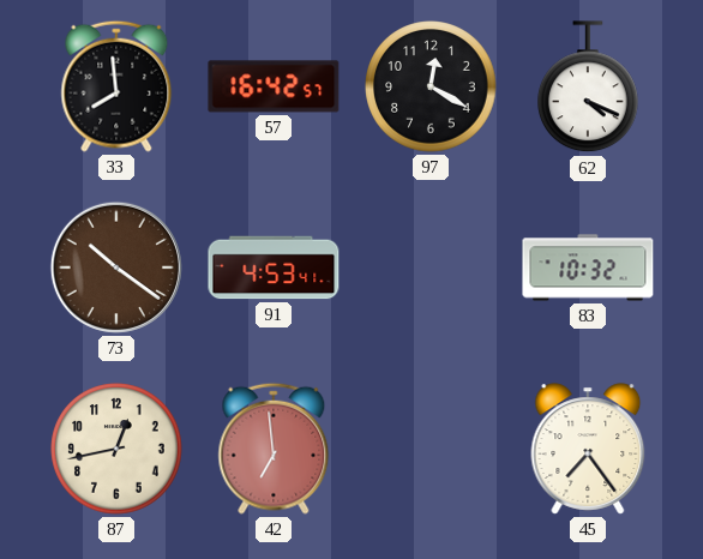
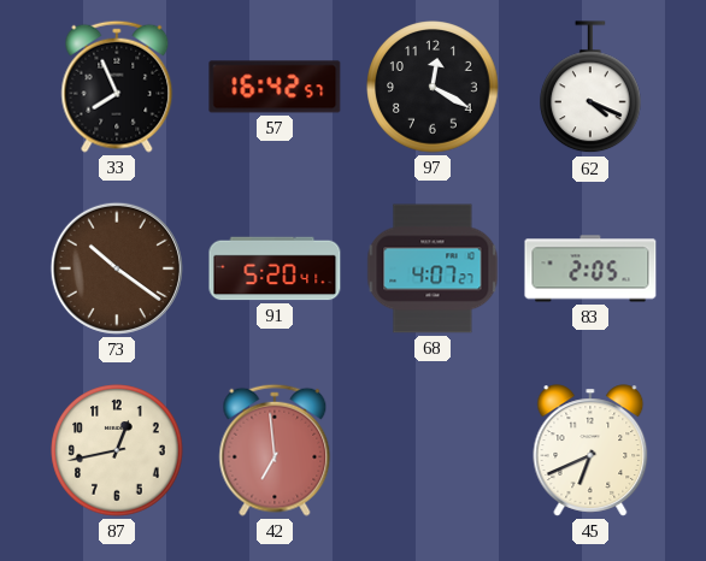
33: 7:59 -> 7:56
91: 4:53 -> 5:20
68: none -> 4:07
83: 10:32 -> 2:05
45: 7:24 -> 6:41
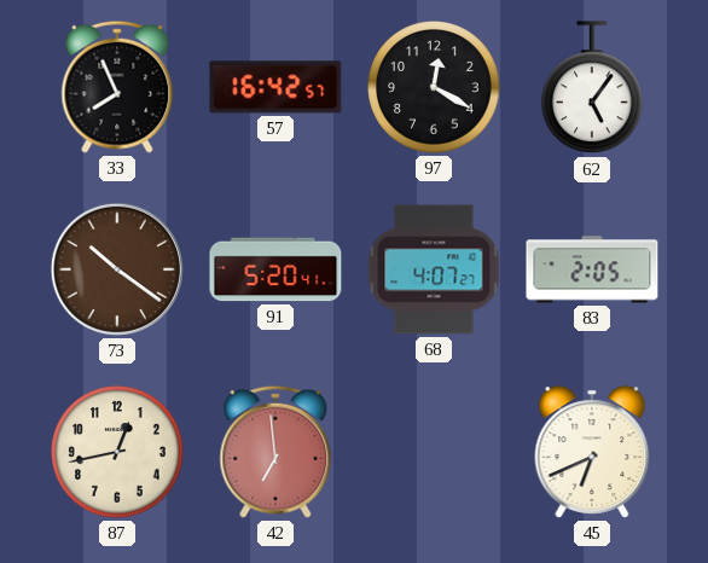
62: 4:19 -> 5:06
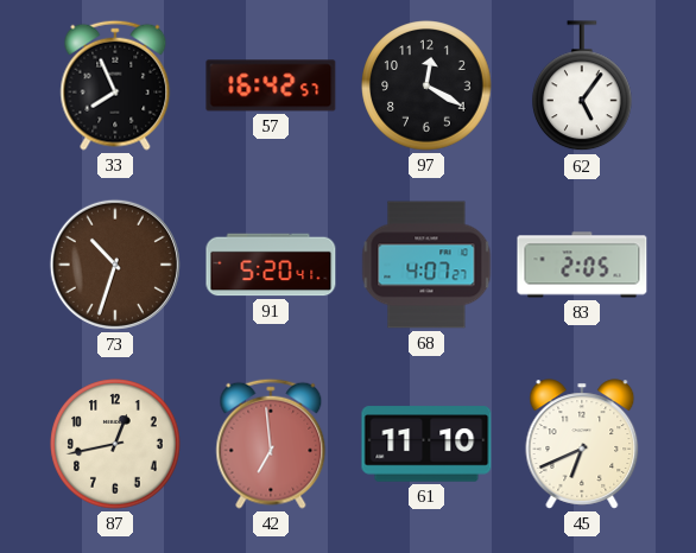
73: 10:21 -> 10:33
61: none -> 11:10
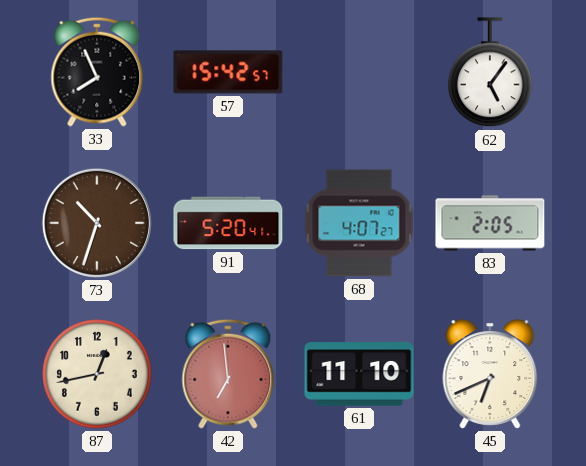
57: 16:42 -> 15:42
97: 12:20 -> none
